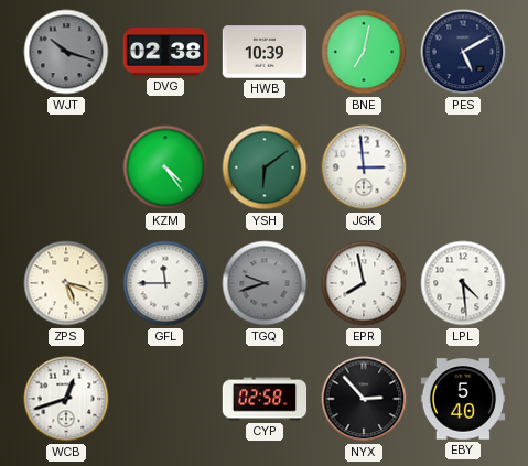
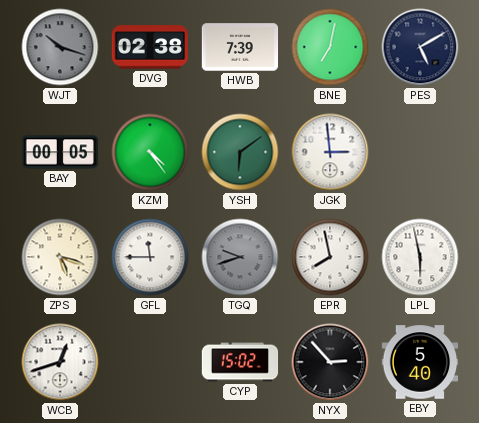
HWB: 10:39 -> 7:39
BAY: none -> 00:05
LPL: 4:29 -> 5:58
CYP: 02:58 -> 15:02
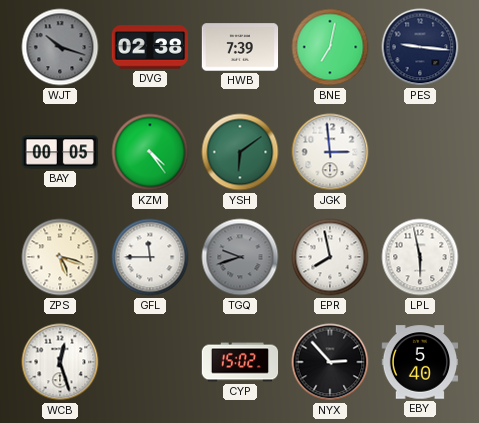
PES: 5:10 -> 9:16
WCB: 12:42 -> 12:27
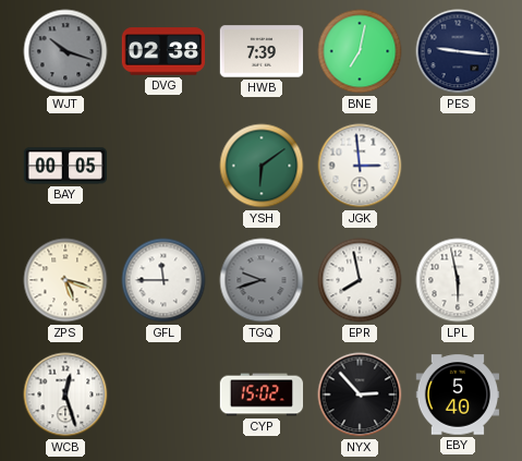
KZM: 4:24 -> none
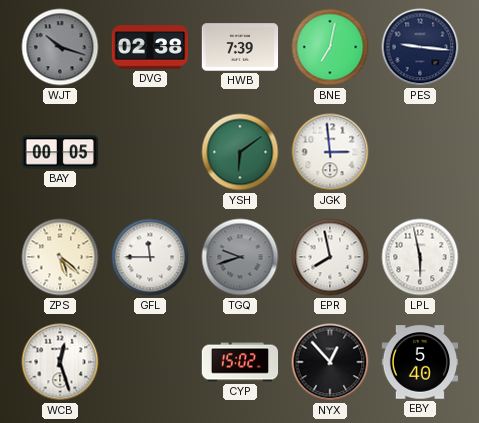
ZPS: 5:18 -> 5:22
NYX: 2:53 -> 12:53
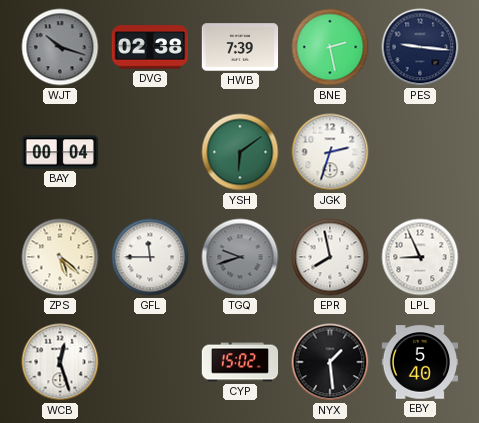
BNE: 7:02 -> 2:28
BAY: 00:05 -> 00:04
JGK: 2:59 -> 2:33
LPL: 5:58 -> 8:56
NYX: 12:53 -> 1:29
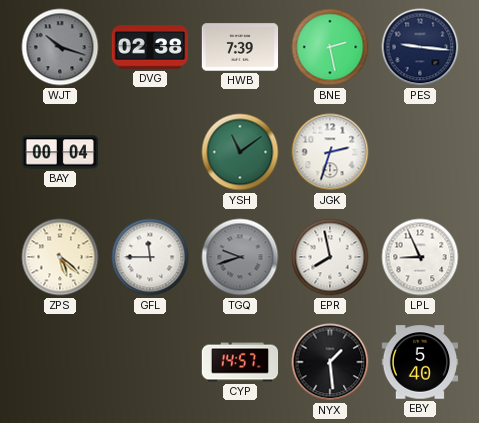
YSH: 6:09 -> 11:09
WCB: 12:27 -> none
CYP: 15:02 -> 14:57
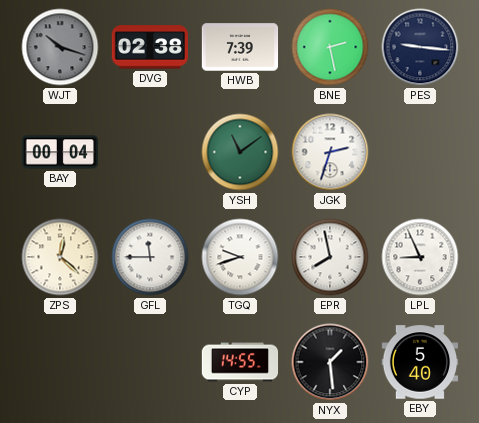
ZPS: 5:22 -> 12:22
TGQ dial: grey -> white
CYP: 14:57 -> 14:55
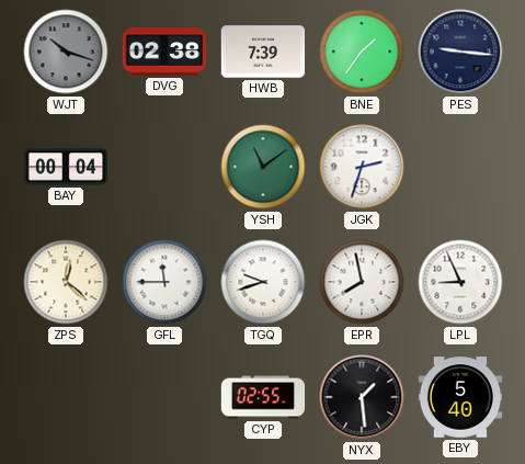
BNE: 2:28 -> 1:36
CYP: 14:55 -> 02:55
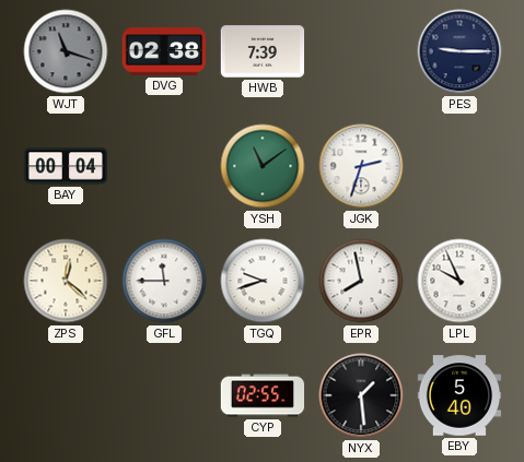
WJT: 10:18 -> 11:18
BNE: 1:36 -> none
PES: 9:16 -> 9:15
LPL: 8:56 -> 9:56
